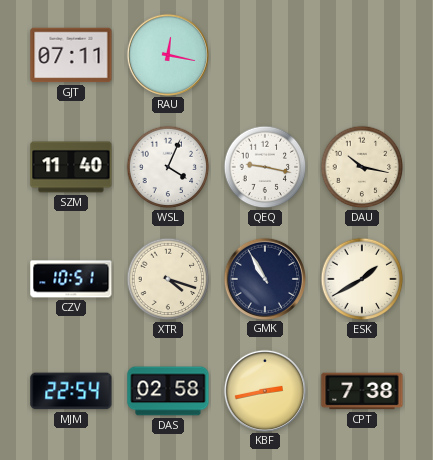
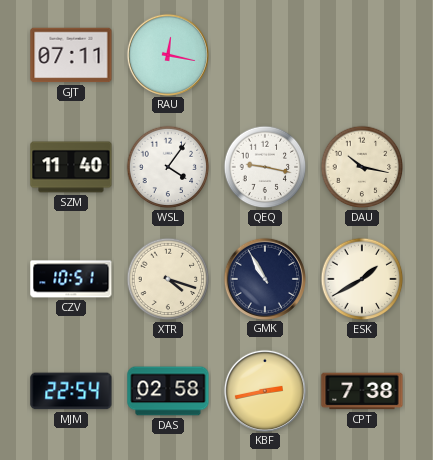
WSL: 4:04 -> 4:06
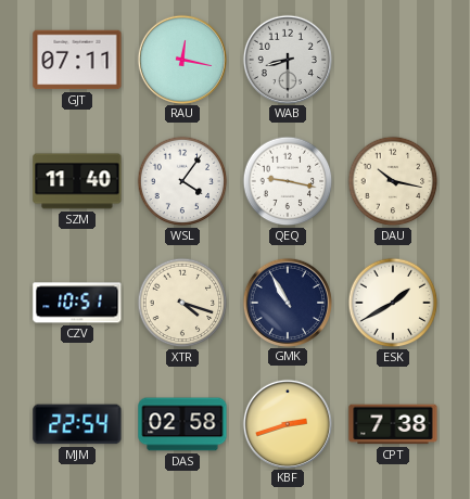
WAB: none -> 8:30
KBF: 2:43 -> 2:42
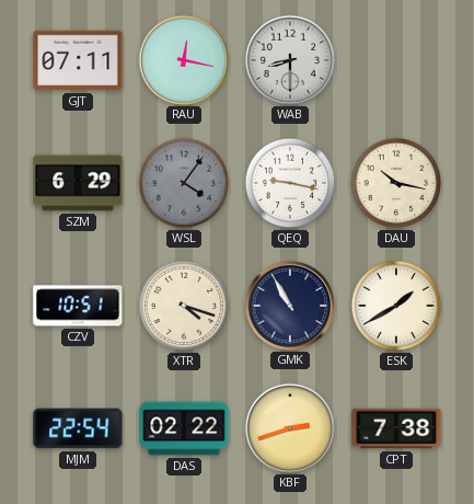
SZM: 11:40 -> 6:29
WSL dial: white -> grey
DAS: 02:58 -> 02:22
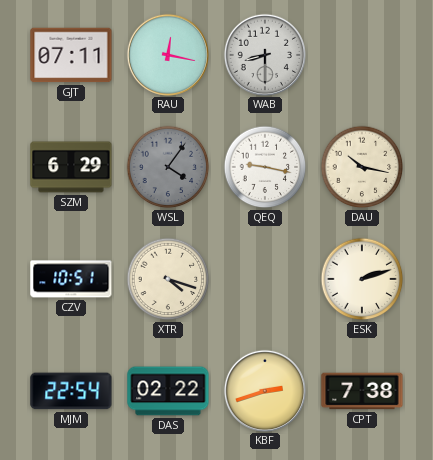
GMK: 10:55 -> none
ESK: 1:40 -> 2:12
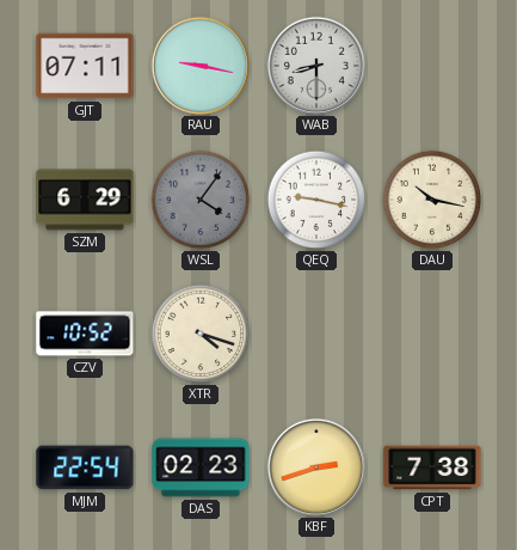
RAU: 12:17 -> 9:17
CZV: 10:51 -> 10:52
ESK: 2:12 -> none
DAS: 02:22 -> 02:23
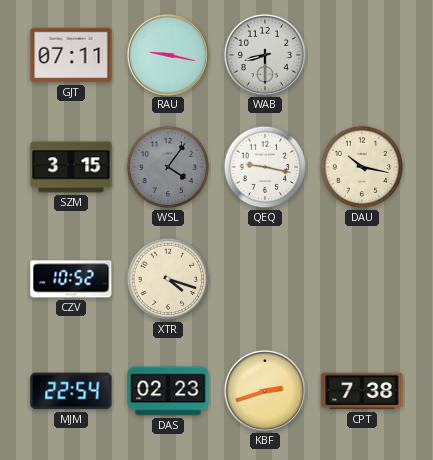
SZM: 6:29 -> 3:15
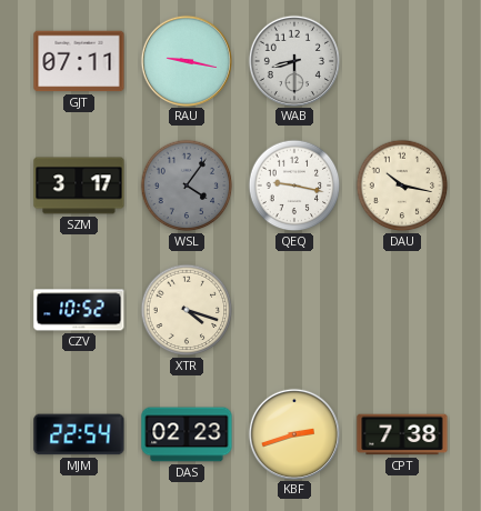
SZM: 3:15 -> 3:17
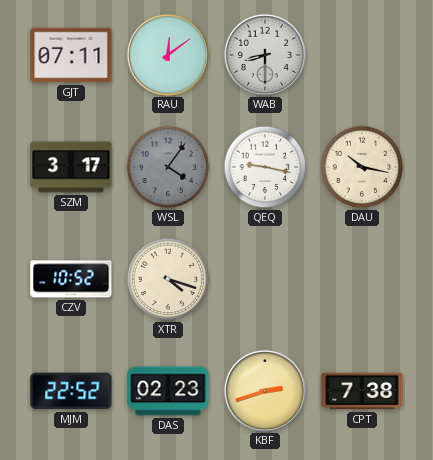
RAU: 9:17 -> 12:09
MJM: 22:54 -> 22:52
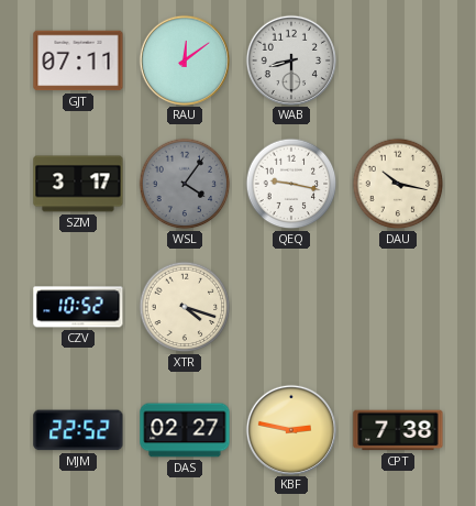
DAS: 02:23 -> 02:27
KBF: 2:42 -> 2:47
